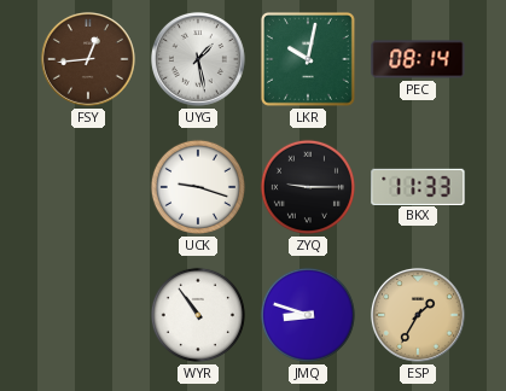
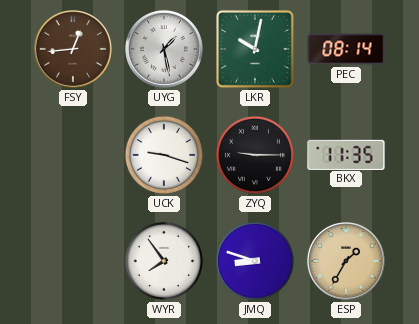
BKX: 11:33 -> 11:35
WYR: 10:54 -> 7:54
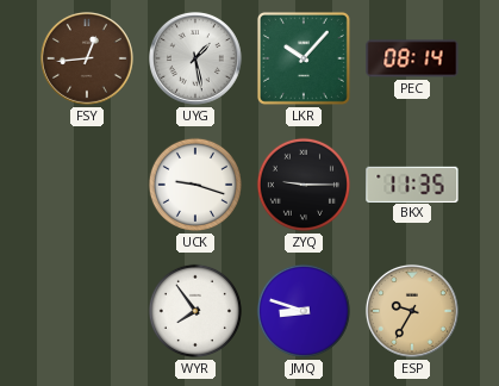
LKR: 10:02 -> 10:07
ESP: 1:35 -> 9:35
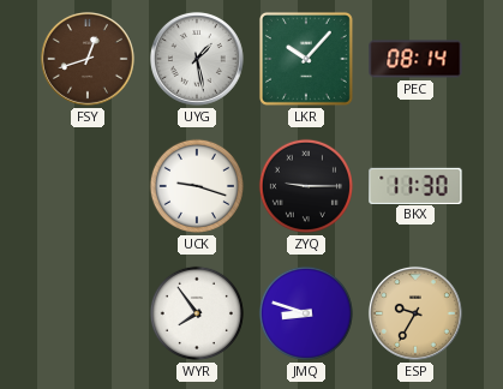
FSY: 12:44 -> 12:42
BKX: 11:35 -> 11:30
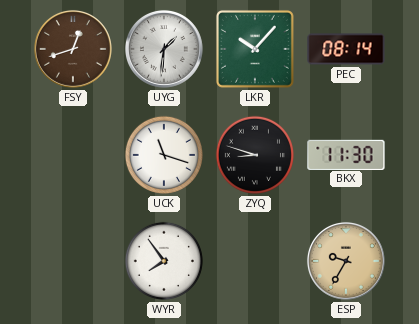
UYG: 1:28 -> 1:31
UCK: 9:18 -> 11:18
ZYQ: 9:15 -> 8:48
JMQ: 8:48 -> none
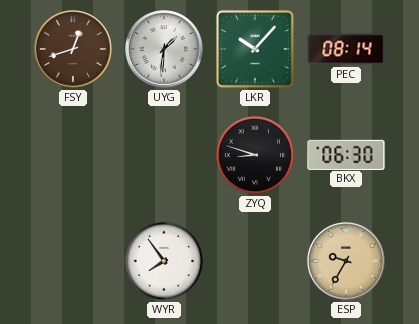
UCK: 11:18 -> none
BKX: 11:30 -> 06:30
